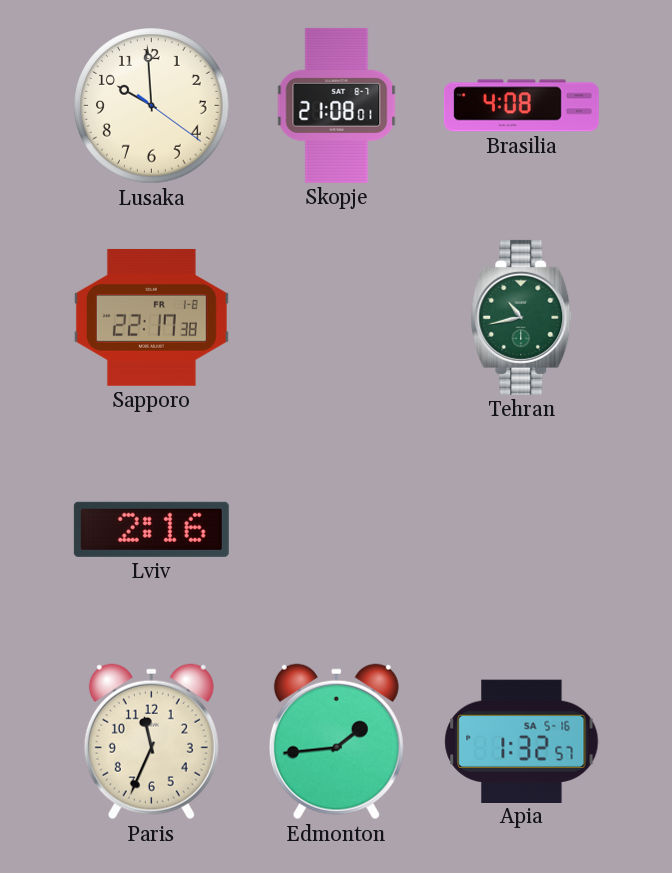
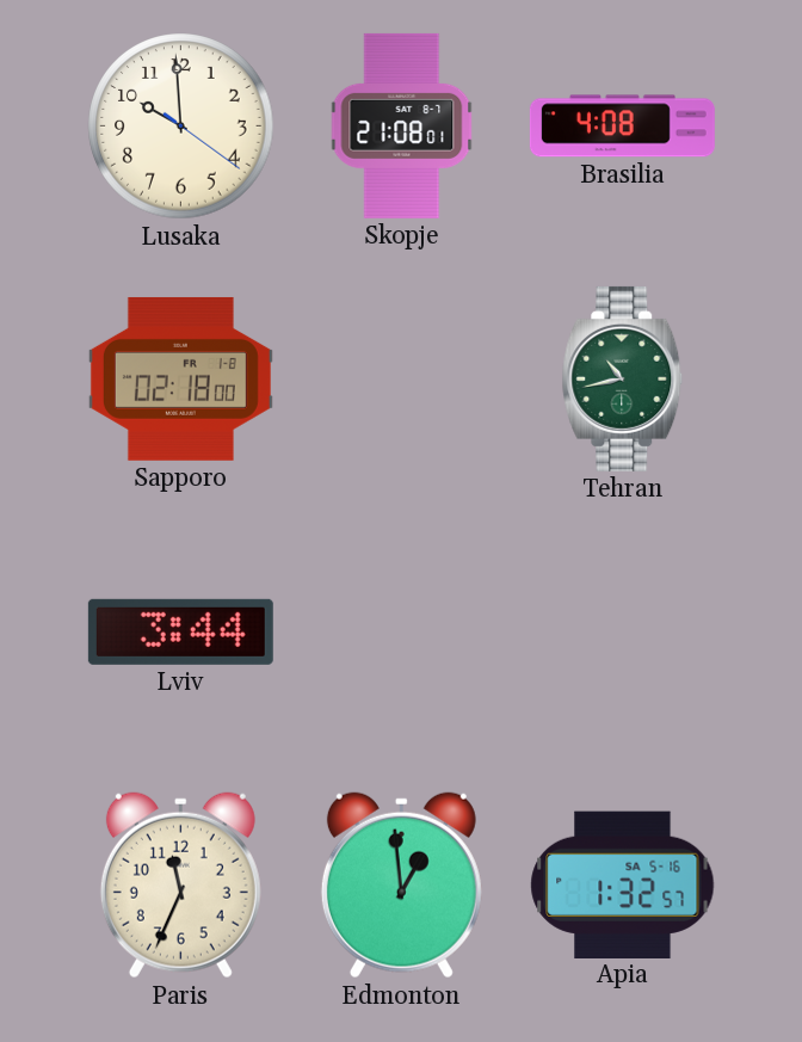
Sapporo: 22:17 -> 02:18
Lviv: 2:16 -> 3:44
Edmonton: 1:44 -> 12:59
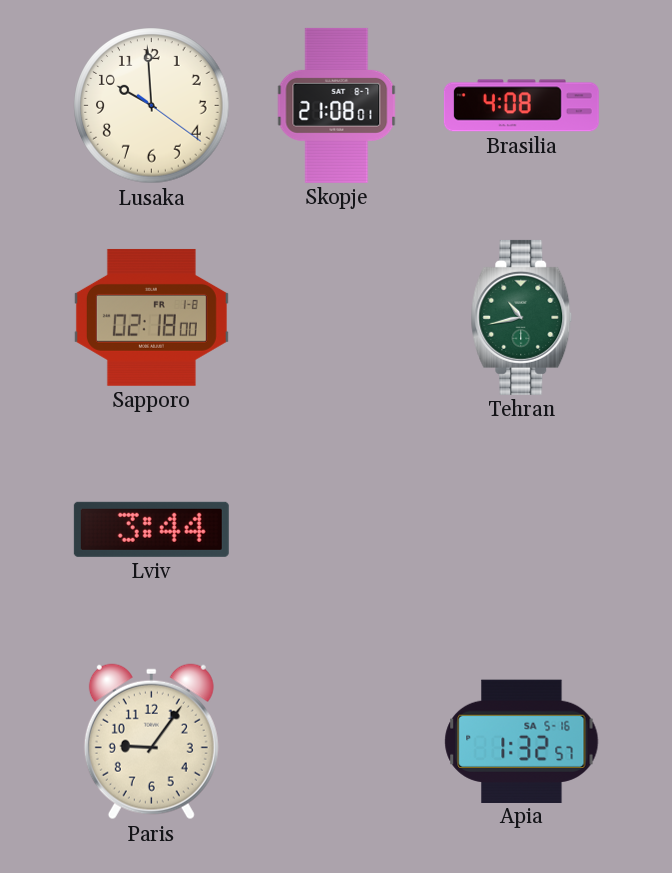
Paris: 11:34 -> 9:06
Edmonton: 12:59 -> none
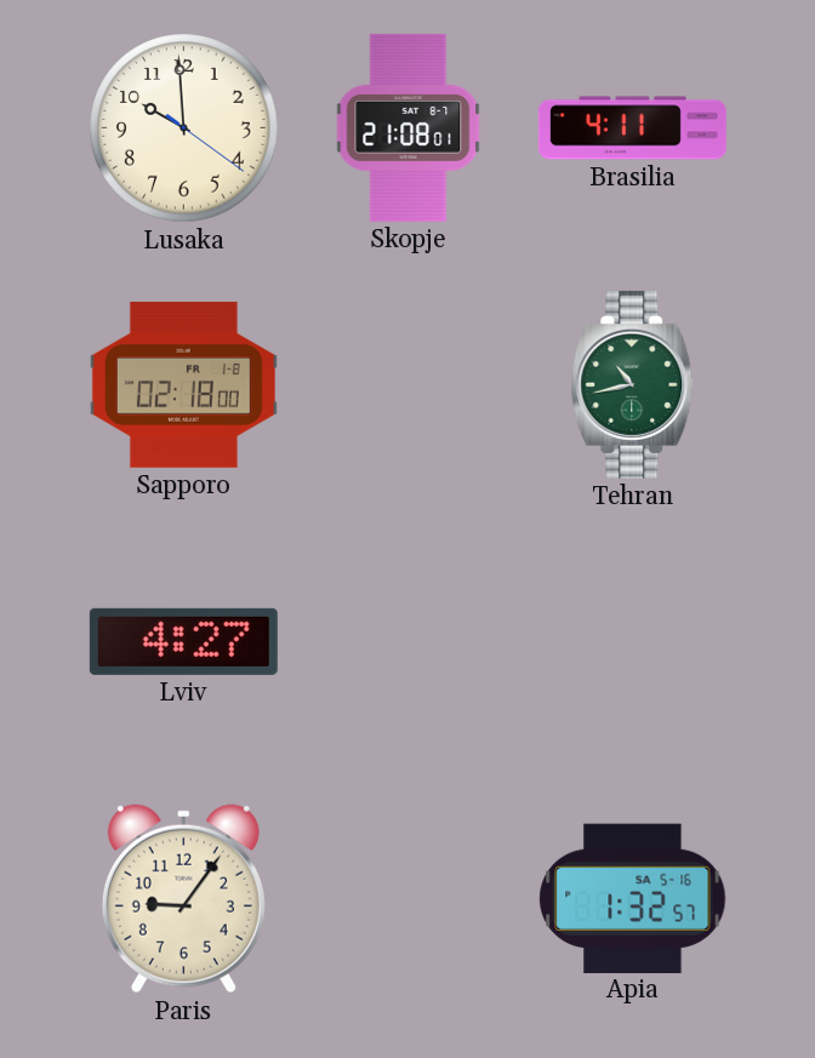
Brasilia: 4:08 -> 4:11
Lviv: 3:44 -> 4:27
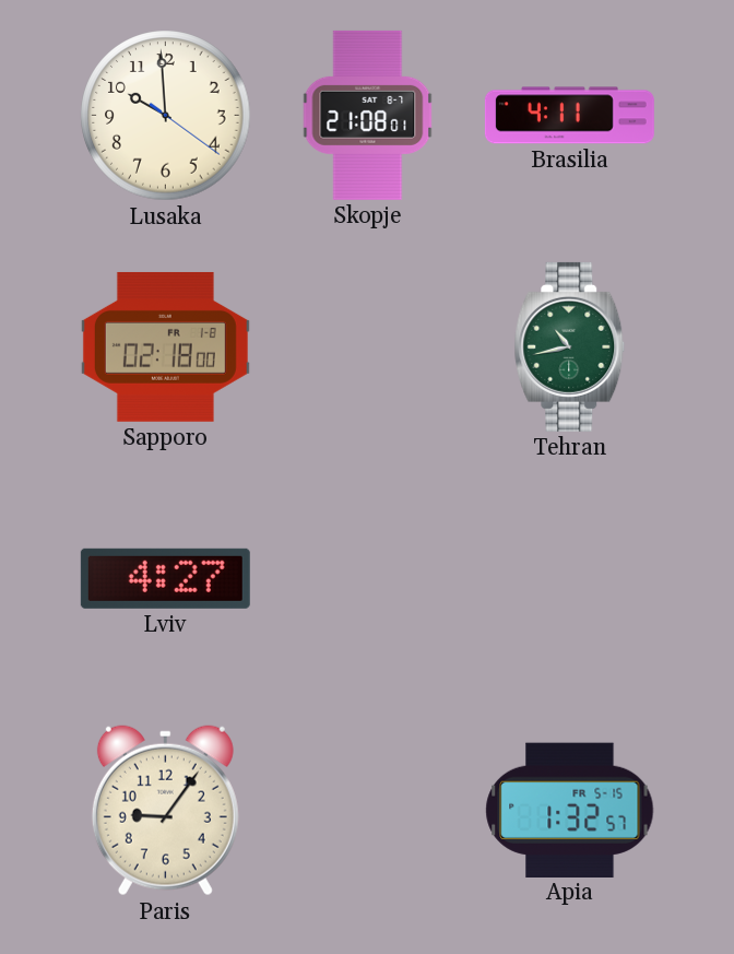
Apia date: SA 5-16 -> FR 5-15
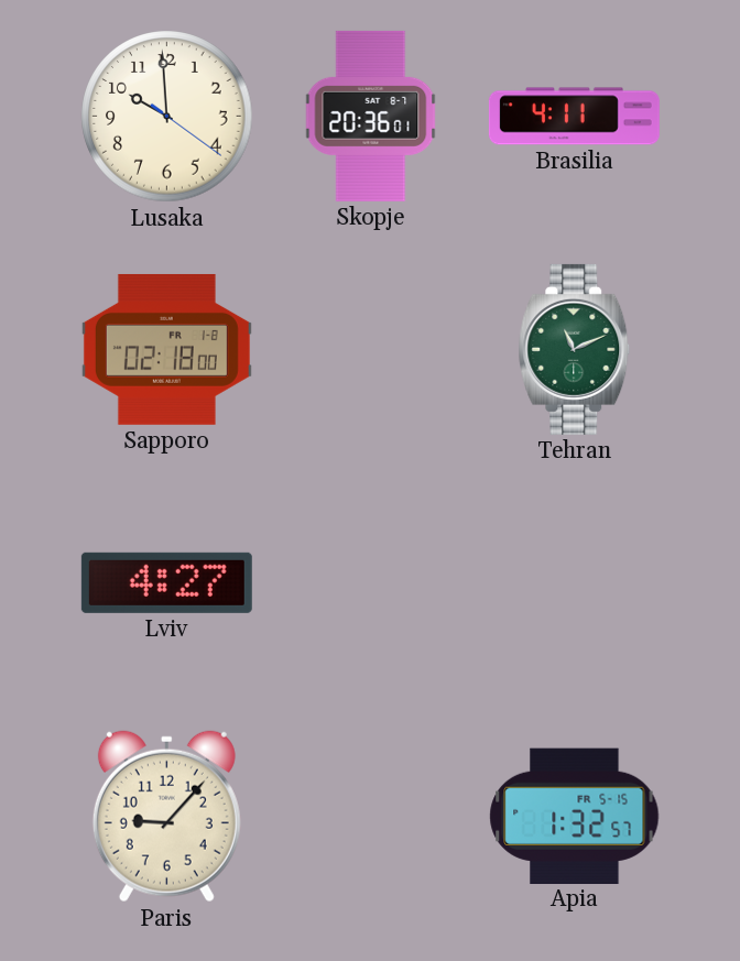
Skopje: 21:08 -> 20:36
Tehran: 10:43 -> 11:11
Paris: 9:06 -> 9:07
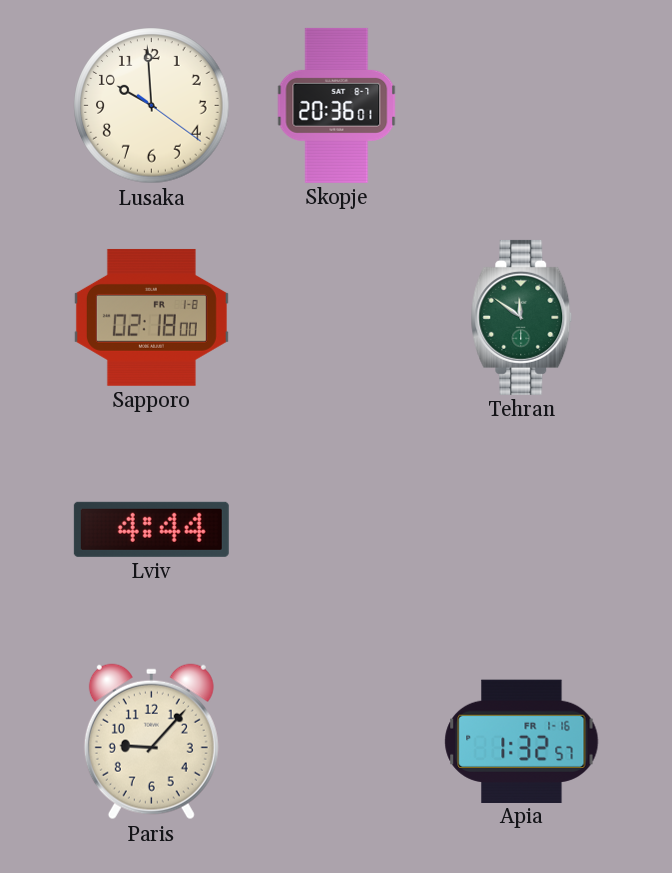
Brasilia: 4:11 -> none
Tehran: 11:11 -> 11:51
Lviv: 4:27 -> 4:44
Apia date: FR 5-15 -> FR 1-16
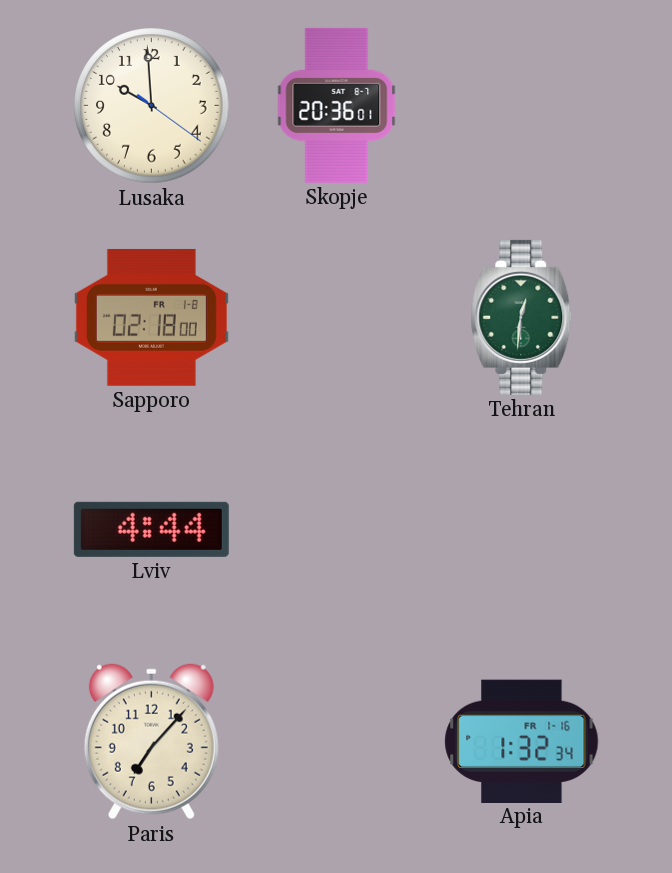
Tehran: 11:51 -> 12:31
Paris: 9:07 -> 7:07
Apia: 1:32:57 -> 1:32:34
